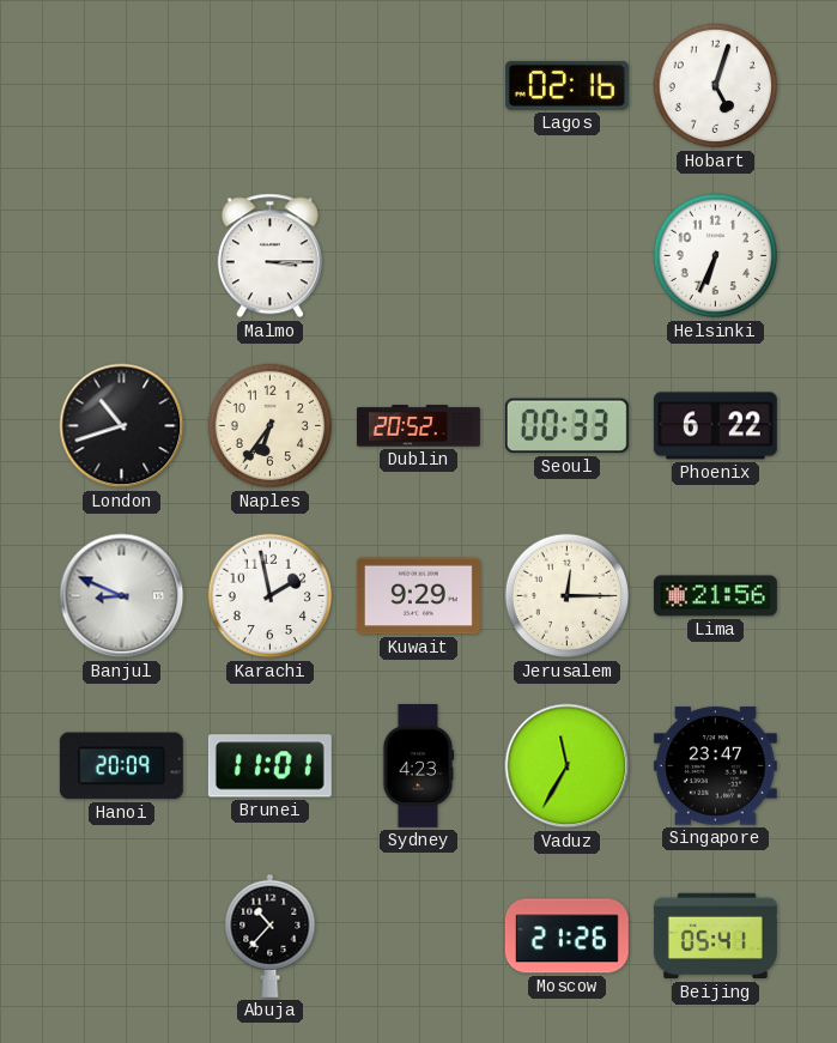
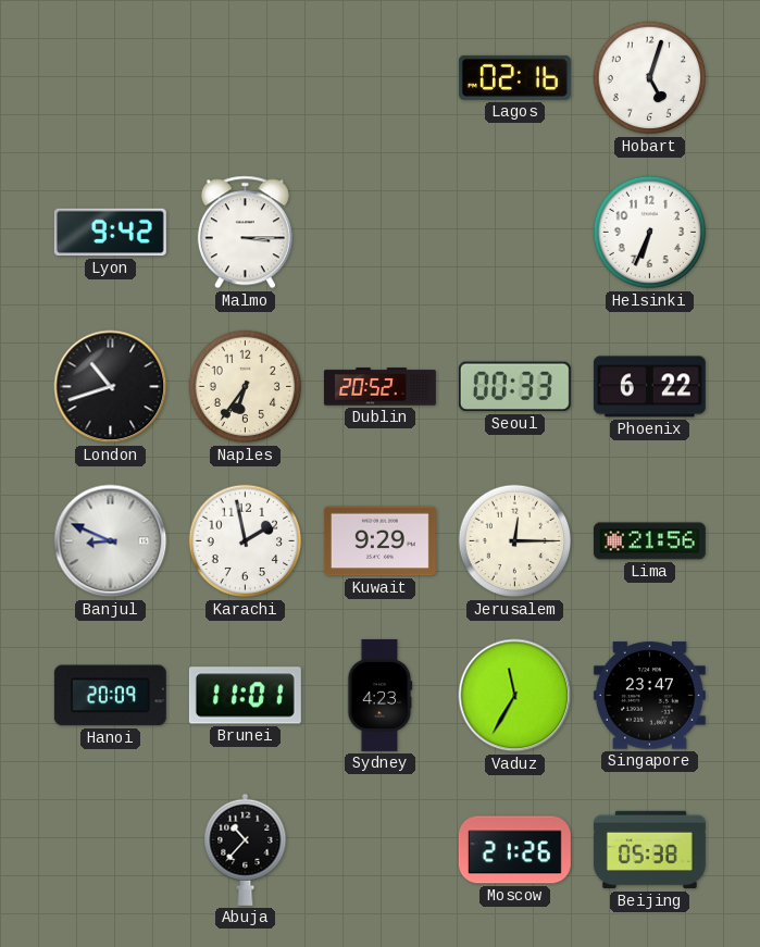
Lyon: none -> 9:42
Beijing: 05:41 -> 05:38
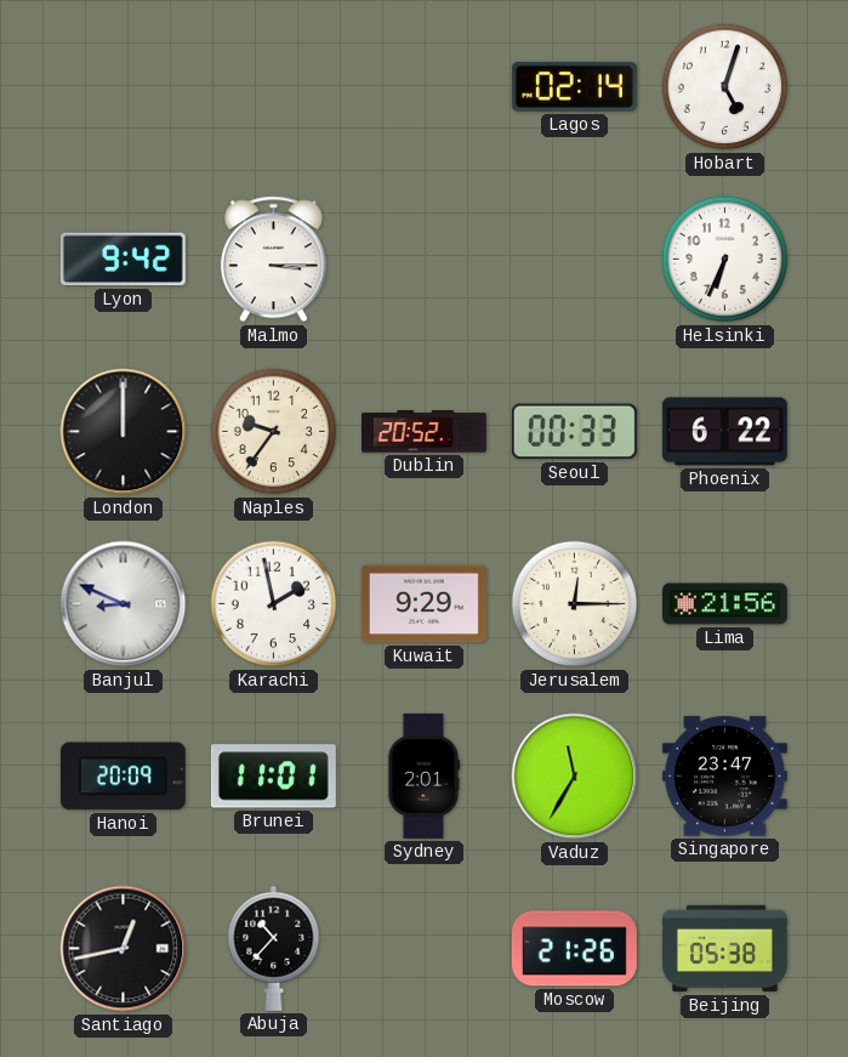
Lagos: 02:16 -> 02:14
London: 10:42 -> 12:00
Naples: 6:36 -> 9:36
Sydney: 4:23 -> 2:01
Santiago: none -> 12:43
